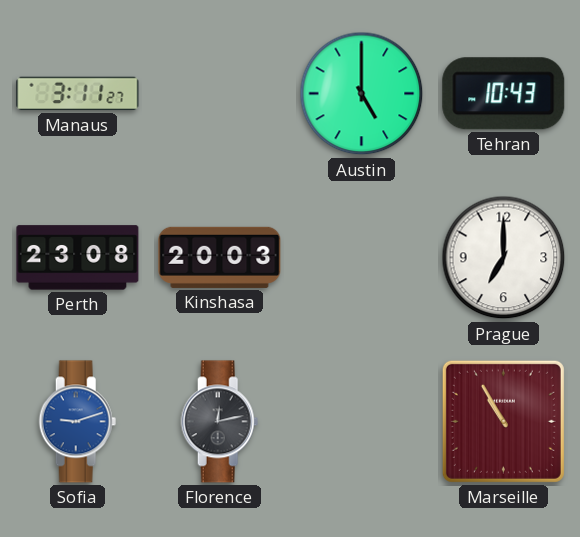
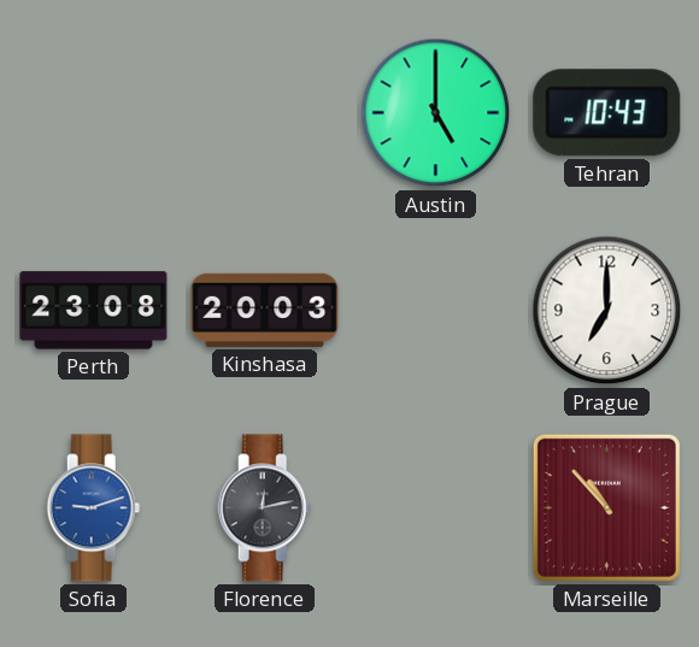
Manaus: 3:11 -> none
Marseille: 10:55 -> 10:53
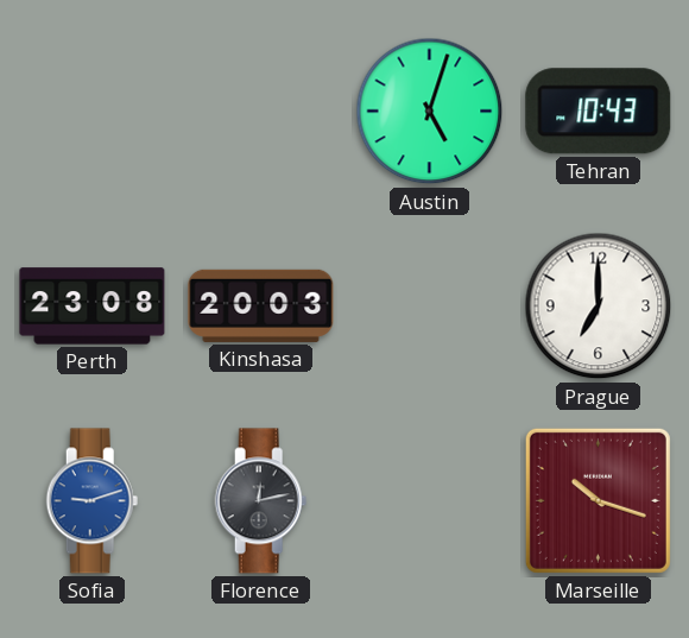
Austin: 5:00 -> 5:03
Marseille: 10:53 -> 10:18
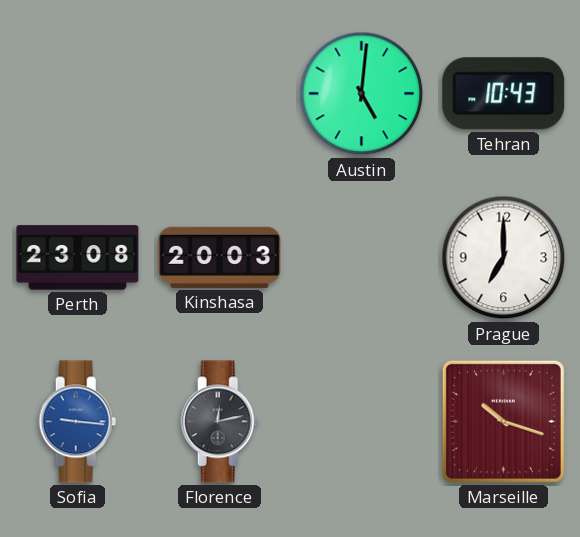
Austin: 5:03 -> 5:01
Sofia: 9:12 -> 9:16
